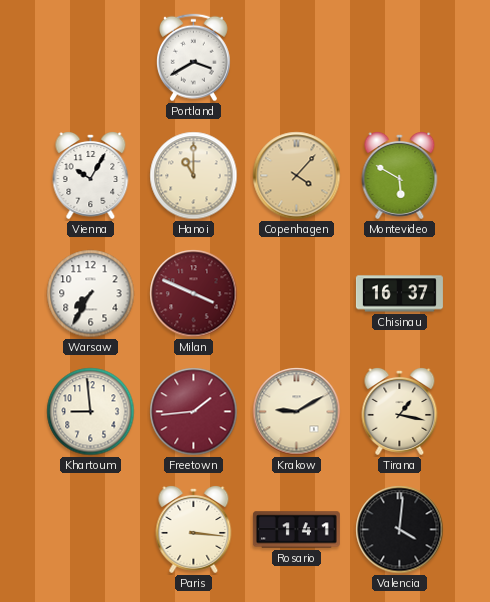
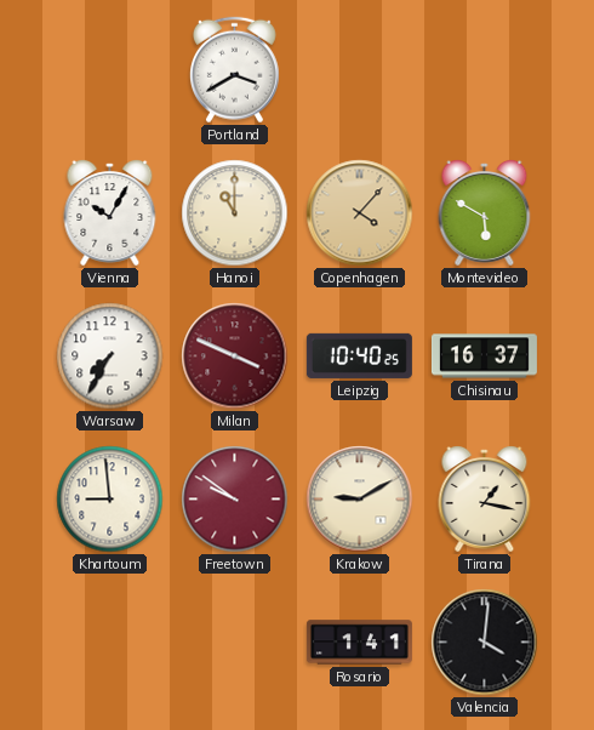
Leipzig: none -> 10:40
Freetown: 1:44 -> 9:51
Paris: 3:16 -> none
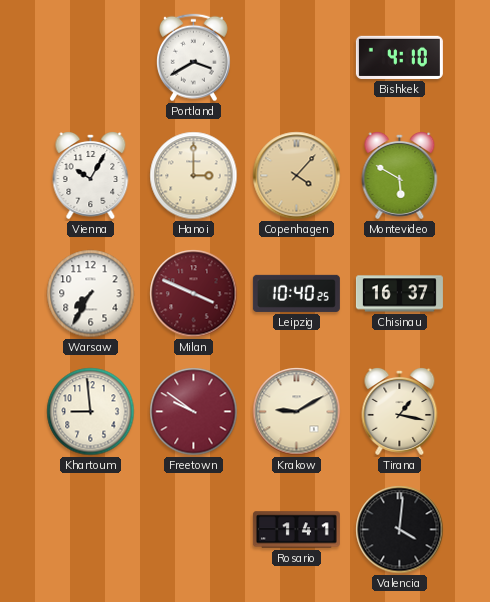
Bishkek: none -> 4:10
Hanoi: 11:00 -> 3:00
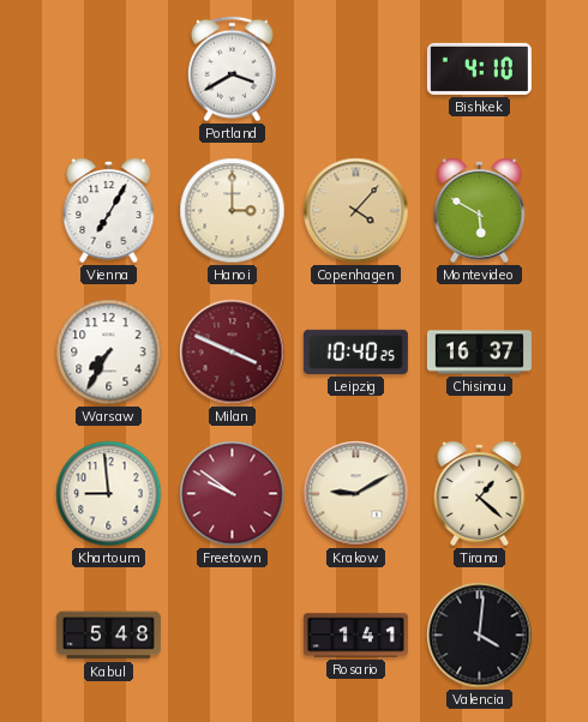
Vienna: 10:05 -> 7:05
Tirana: 1:17 -> 1:22
Kabul: none -> 5:48
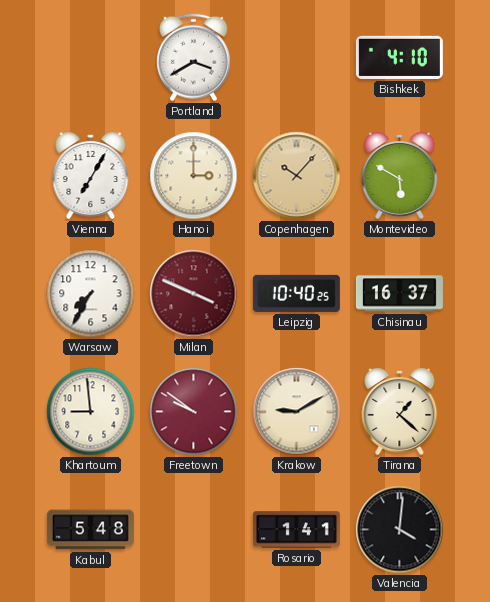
Copenhagen: 4:07 -> 10:07
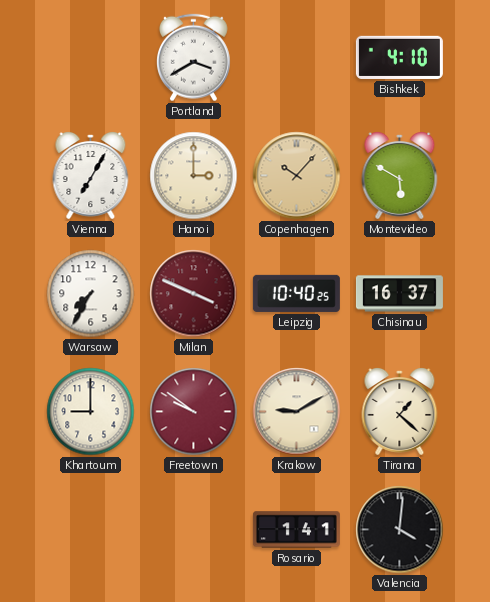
Khartoum: 8:59 -> 9:00
Kabul: 5:48 -> none
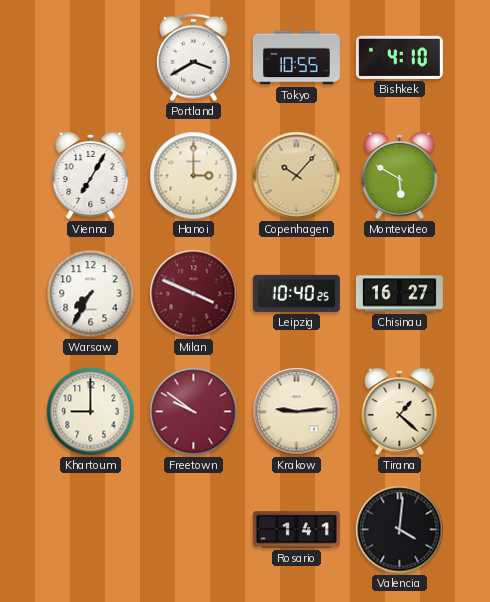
Tokyo: none -> 10:55
Chisinau: 16:37 -> 16:27
Krakow: 9:10 -> 9:14
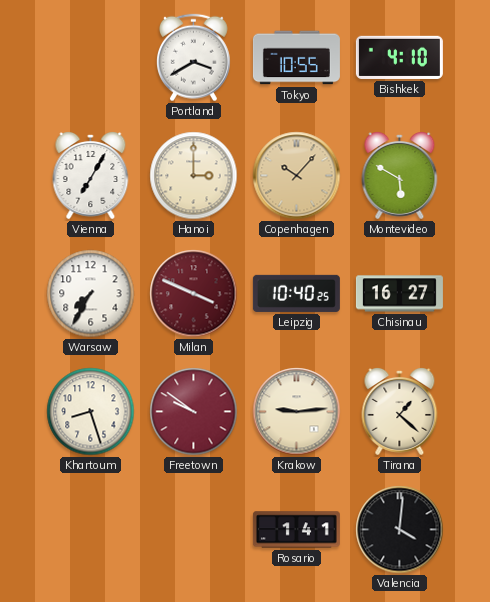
Khartoum: 9:00 -> 8:27
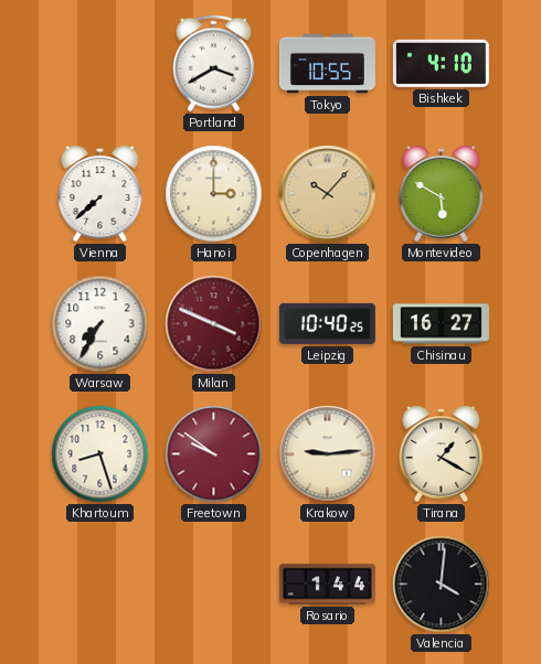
Vienna: 7:05 -> 7:38
Tirana: 1:22 -> 1:20
Rosario: 1:41 -> 1:44
